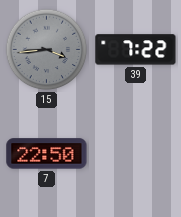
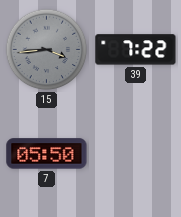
7: 22:50 -> 05:50
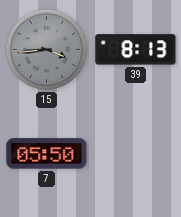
39: 7:22 -> 8:13
